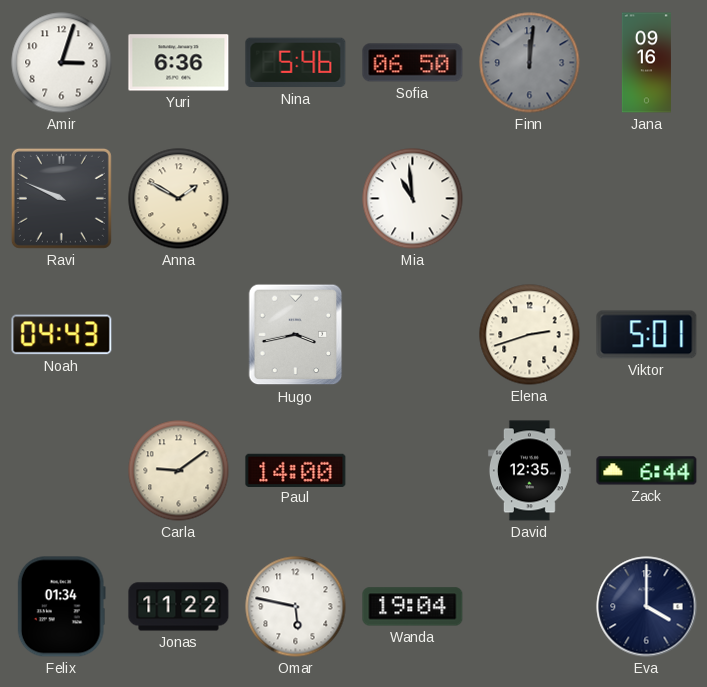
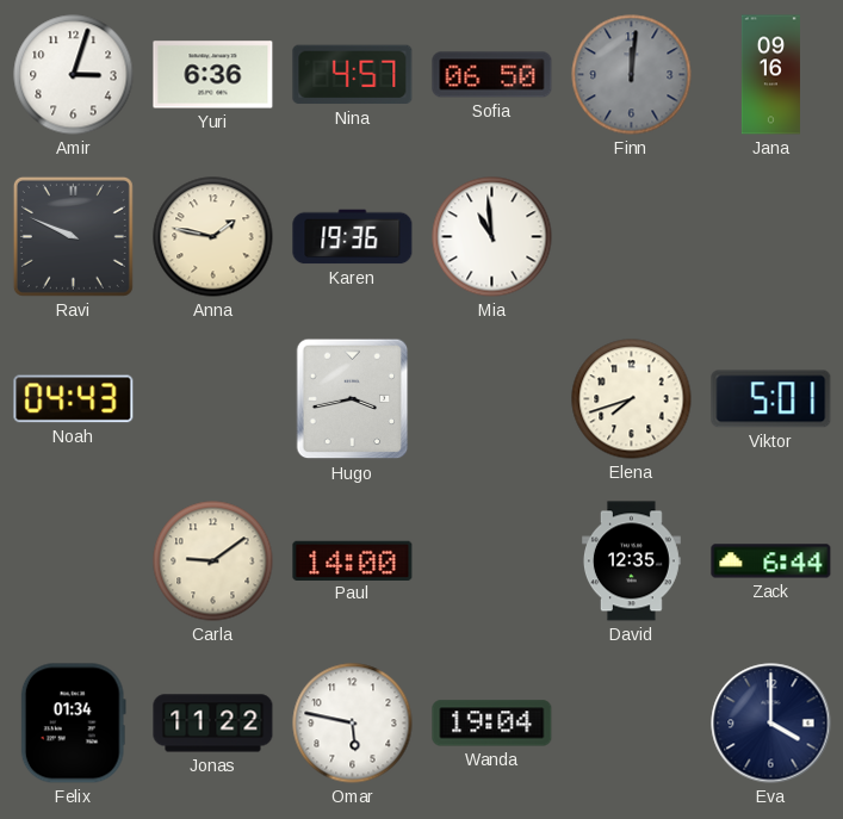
Nina: 5:46 -> 4:57
Anna: 1:50 -> 1:47
Karen: none -> 19:36
Elena: 2:42 -> 7:42
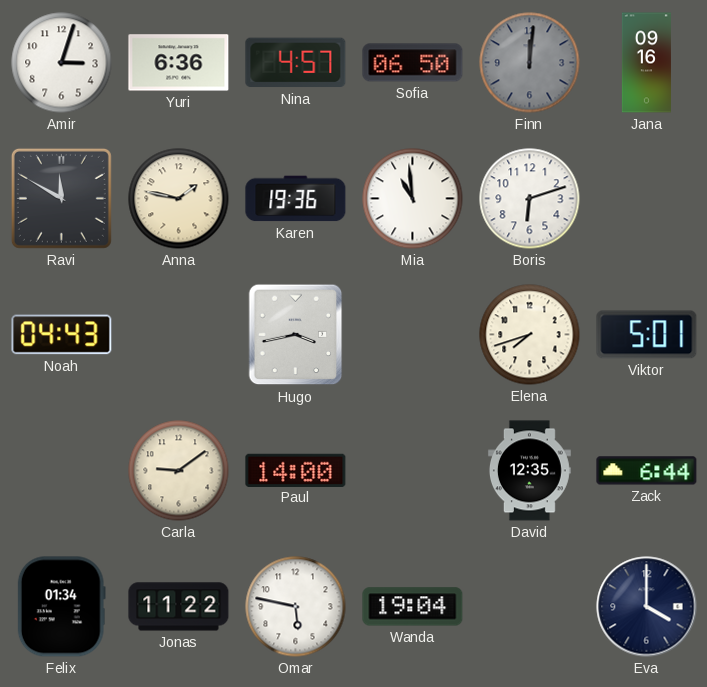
Ravi: 9:49 -> 11:50
Boris: none -> 6:12
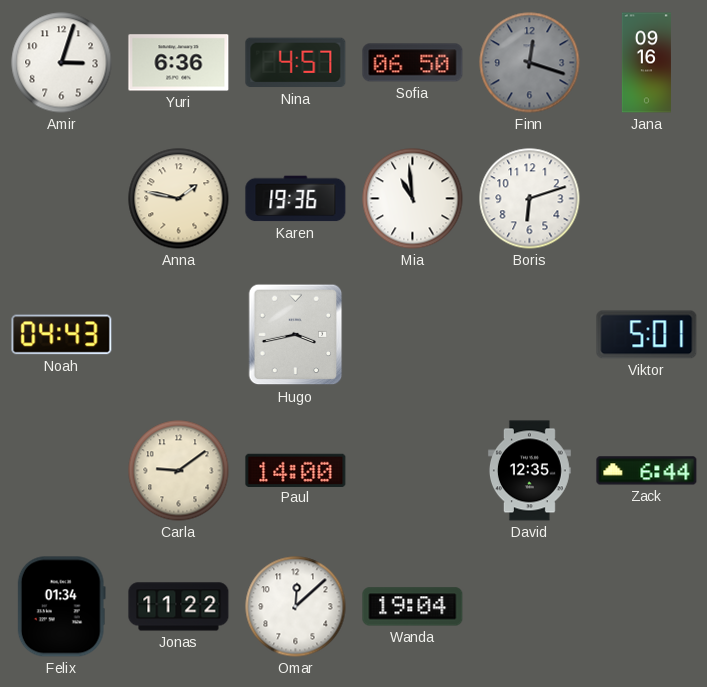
Finn: 12:01 -> 12:18
Ravi: 11:50 -> none
Elena: 7:42 -> none
Omar: 5:47 -> 12:08
Eva: 4:00 -> none
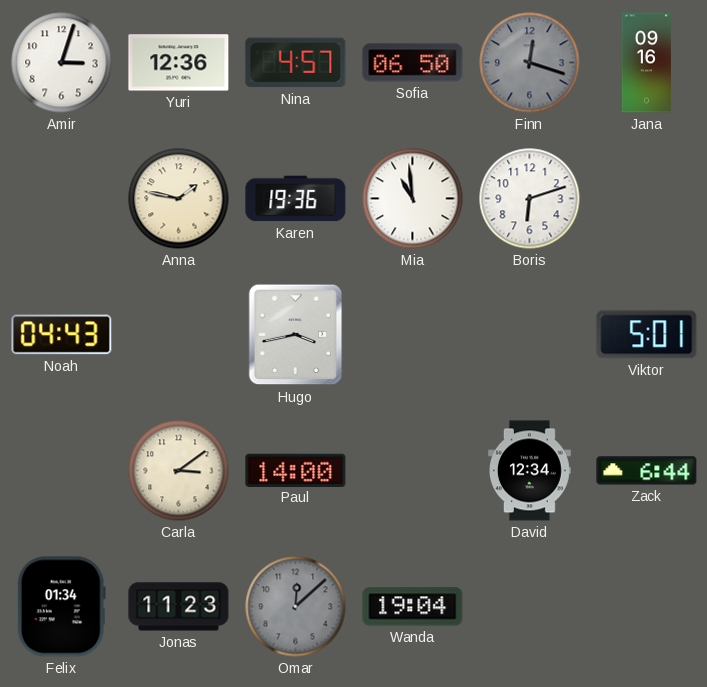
Yuri: 6:36 -> 12:36
Carla: 9:09 -> 3:09
David: 12:35 -> 12:34
Jonas: 11:22 -> 11:23
Omar dial: white -> grey
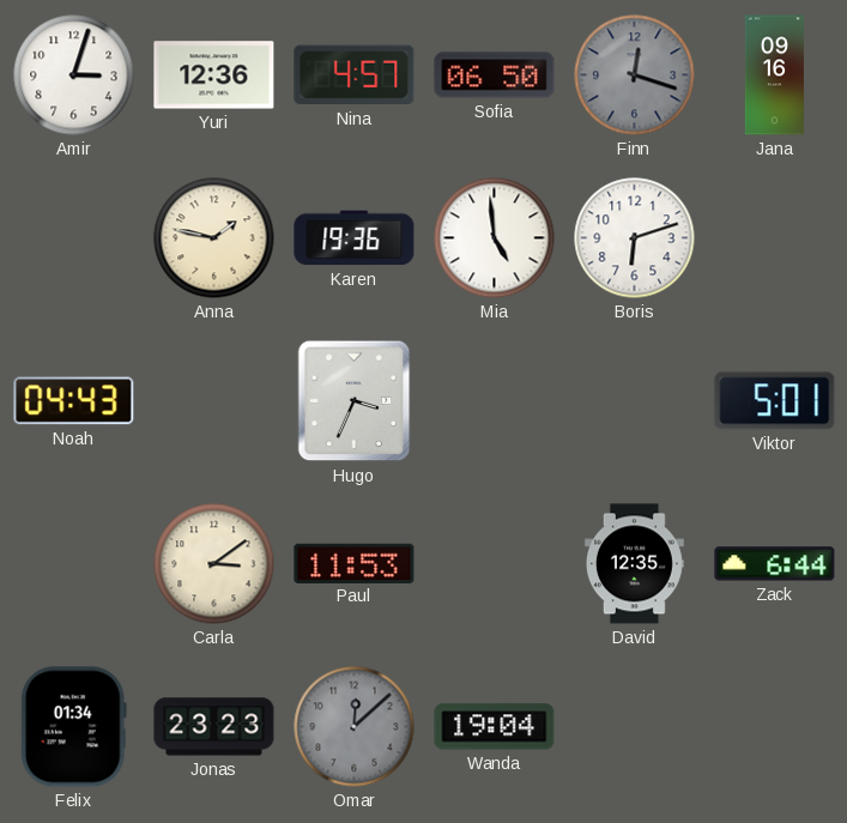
Mia: 10:59 -> 4:59
Hugo: 3:43 -> 3:34
Paul: 14:00 -> 11:53
David: 12:34 -> 12:35
Jonas: 11:23 -> 23:23
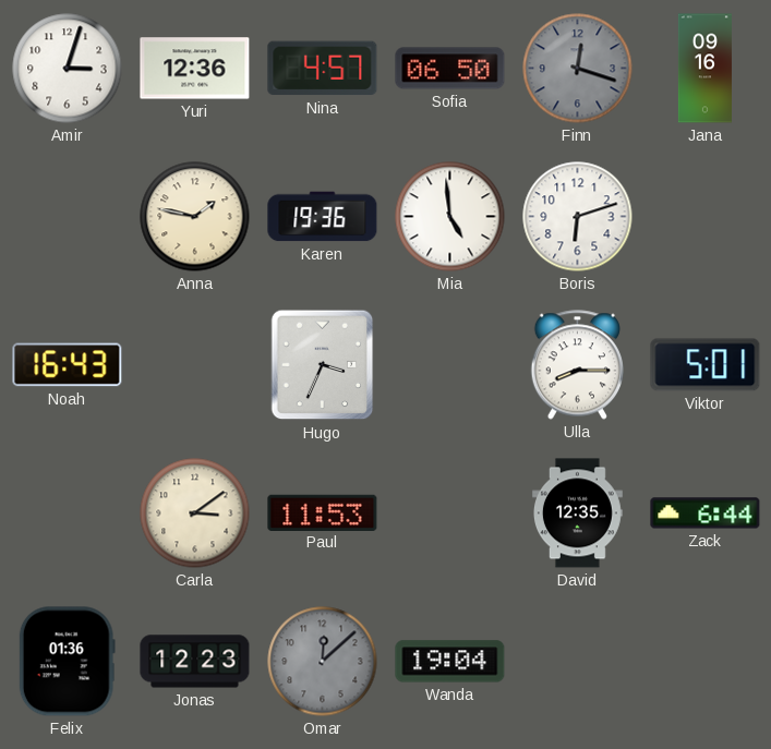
Noah: 04:43 -> 16:43
Ulla: none -> 8:15
Felix: 01:34 -> 01:36
Jonas: 23:23 -> 12:23
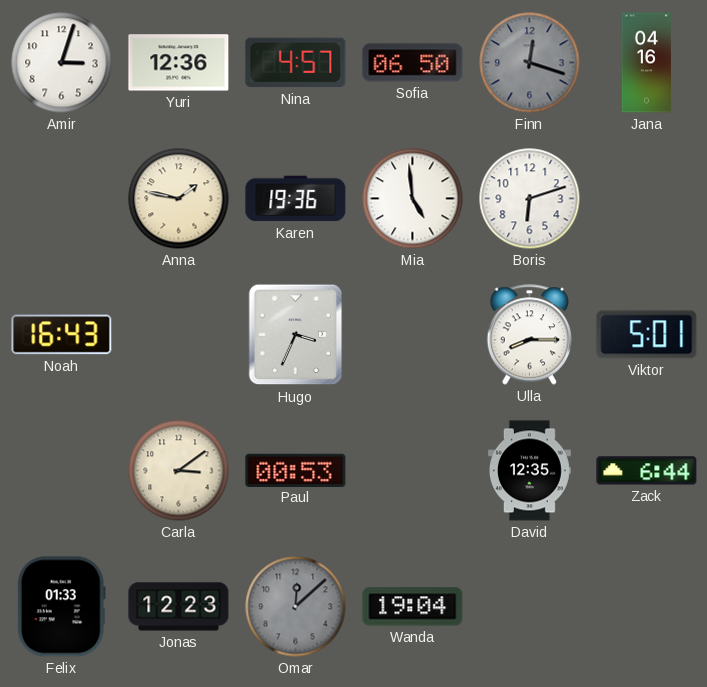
Jana: 09:16 -> 04:16
Paul: 11:53 -> 00:53
Felix: 01:36 -> 01:33
